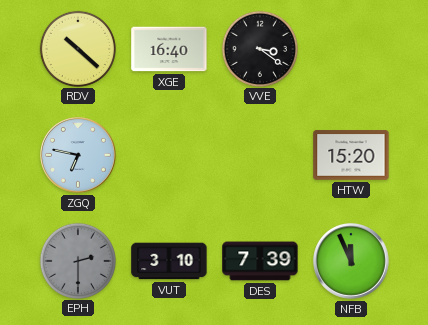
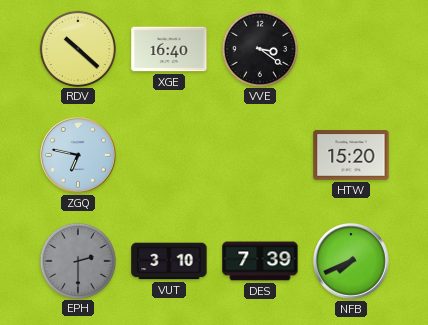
NFB: 11:56 -> 7:41
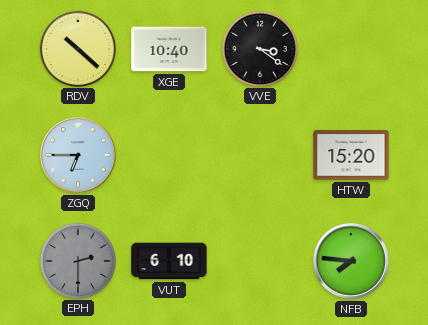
XGE: 16:40 -> 10:40
ZGQ: 6:47 -> 6:45
VUT: 3:10 -> 6:10
DES: 7:39 -> none
NFB: 7:41 -> 7:46
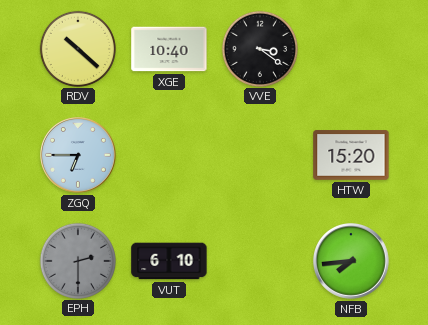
NFB: 7:46 -> 7:44
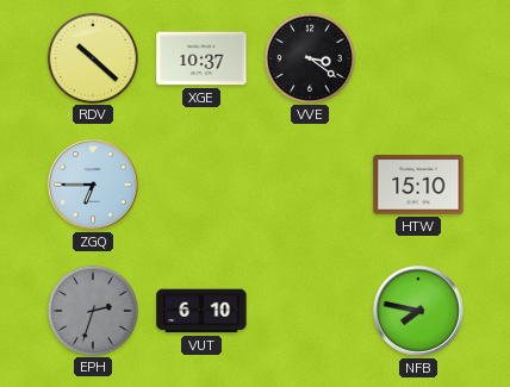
XGE: 10:40 -> 10:37
HTW: 15:20 -> 15:10
EPH: 2:30 -> 2:33
NFB: 7:44 -> 7:47
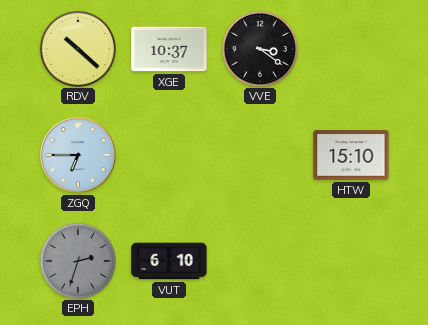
NFB: 7:47 -> none
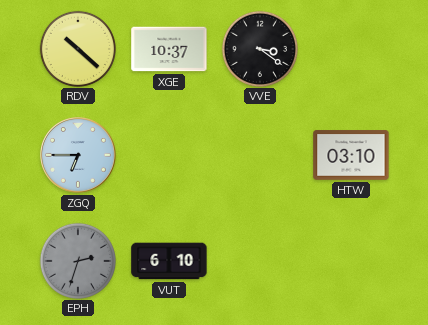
HTW: 15:10 -> 03:10
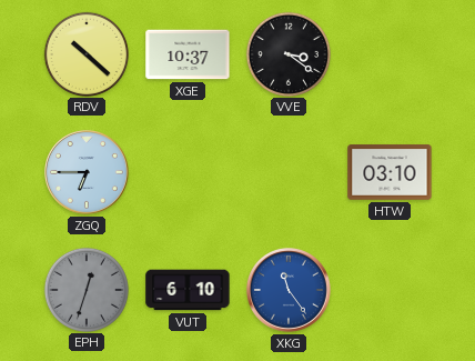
EPH: 2:33 -> 12:33
XKG: none -> 11:24
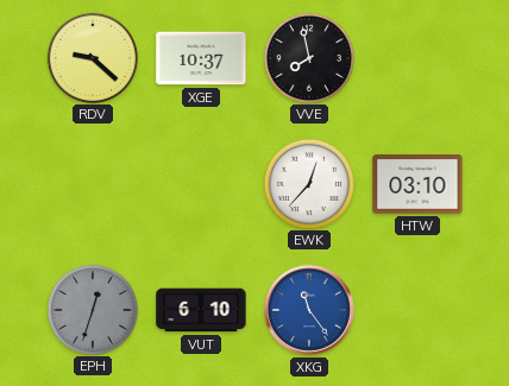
RDV: 10:22 -> 9:22
VVE: 3:21 -> 7:58
ZGQ: 6:45 -> none
EWK: none -> 12:37
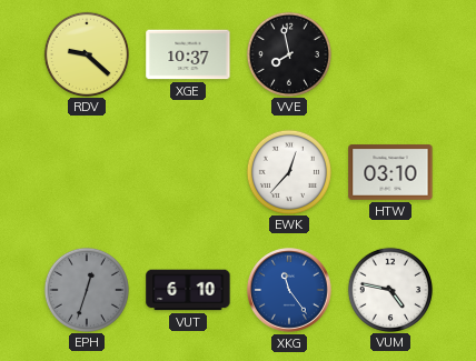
VUM: none -> 4:47
